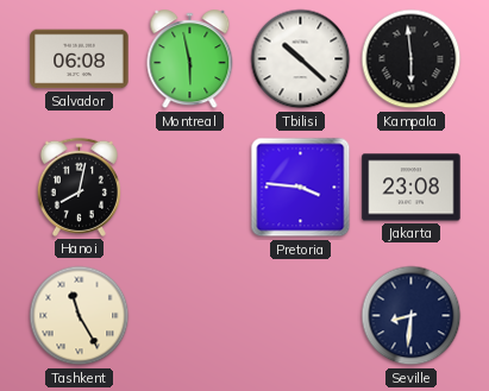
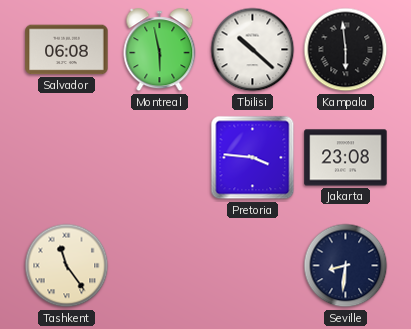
Hanoi: 8:02 -> none
Tashkent: 11:25 -> 11:24
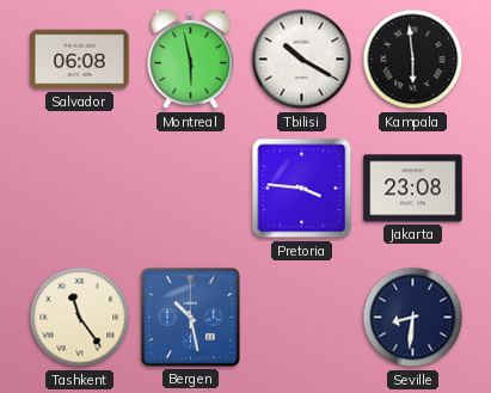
Tbilisi: 10:22 -> 10:20
Bergen: none -> 10:28
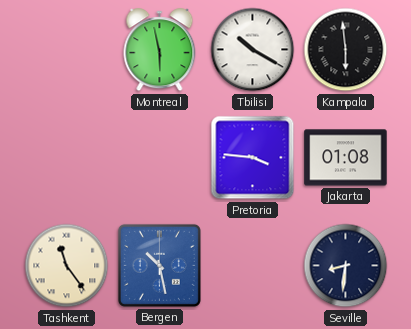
Salvador: 06:08 -> none
Jakarta: 23:08 -> 01:08
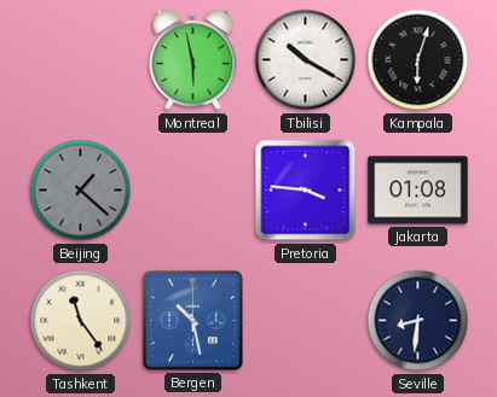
Kampala: 5:59 -> 6:03
Beijing: none -> 1:22
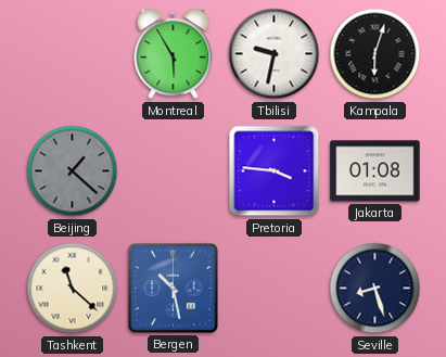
Montreal: 5:58 -> 5:55
Tbilisi: 10:20 -> 9:32
Tashkent: 11:24 -> 11:22
Seville: 8:31 -> 8:27
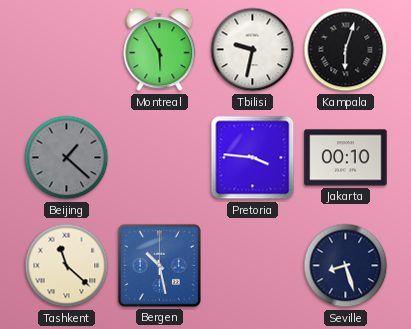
Jakarta: 01:08 -> 00:10
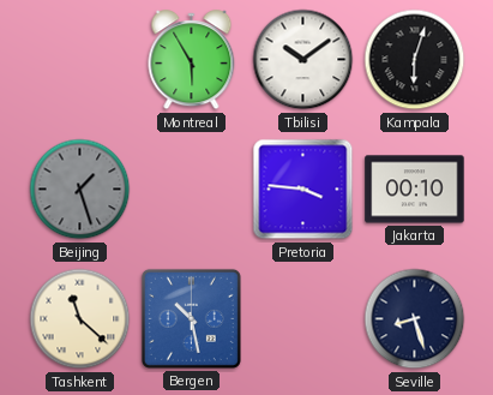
Tbilisi: 9:32 -> 10:09
Beijing: 1:22 -> 1:27
